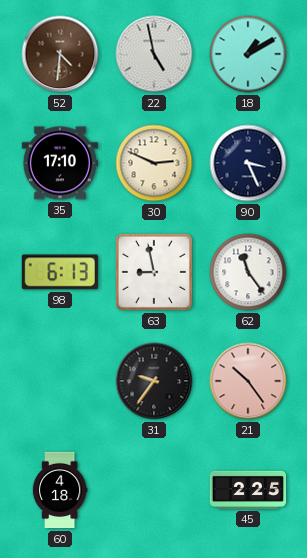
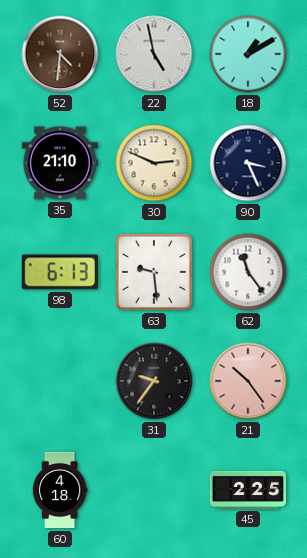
35: 17:10 -> 21:10
63: 8:58 -> 9:29
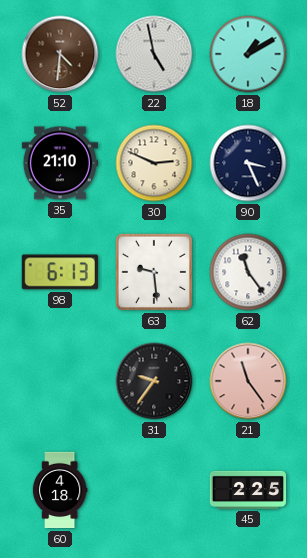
21: 10:24 -> 11:24
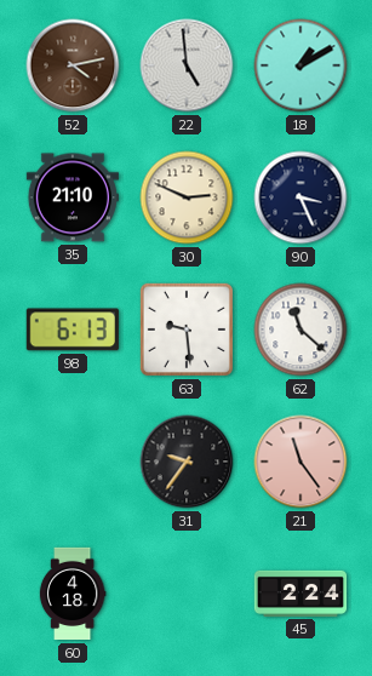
52: 4:31 -> 4:13
22: 4:58 -> 4:59
62: 11:24 -> 11:22
45: 2:25 -> 2:24
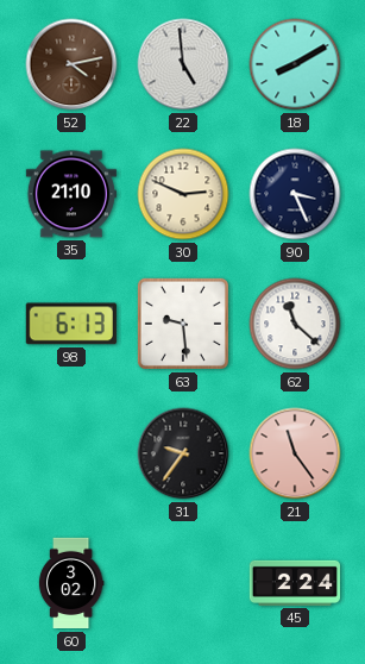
18: 1:10 -> 8:10
60: 4:18 -> 3:02
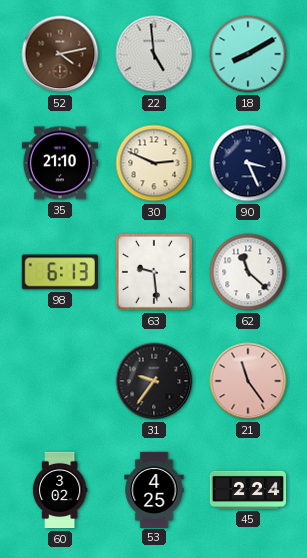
53: none -> 4:25
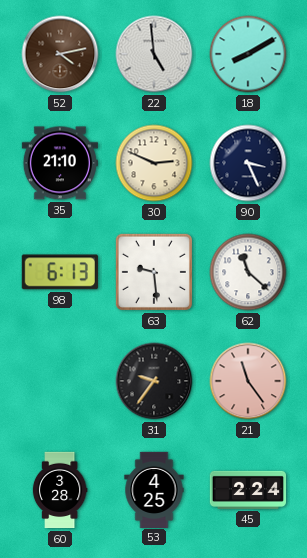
60: 3:02 -> 3:28
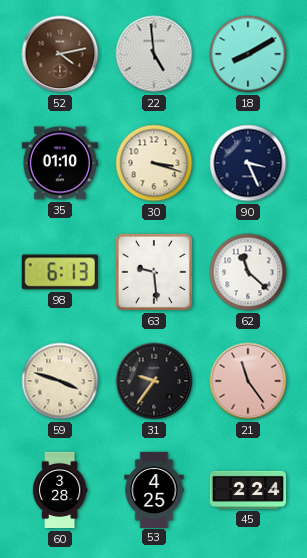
35: 21:10 -> 01:10
30: 2:49 -> 3:18
59: none -> 3:48
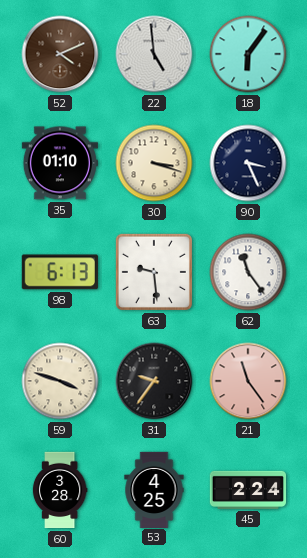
52: 4:13 -> 4:11
18: 8:10 -> 6:06
62: 11:22 -> 11:24
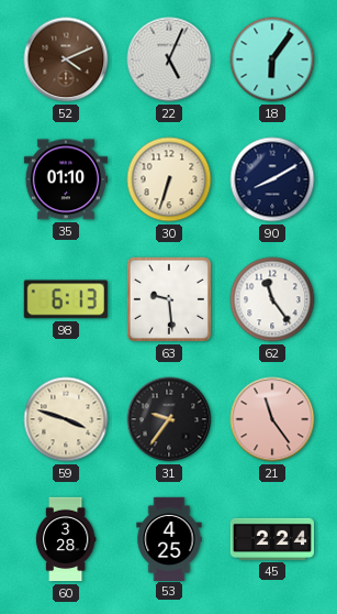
22: 4:59 -> 5:04
30: 3:18 -> 6:33
90: 3:26 -> 8:10
